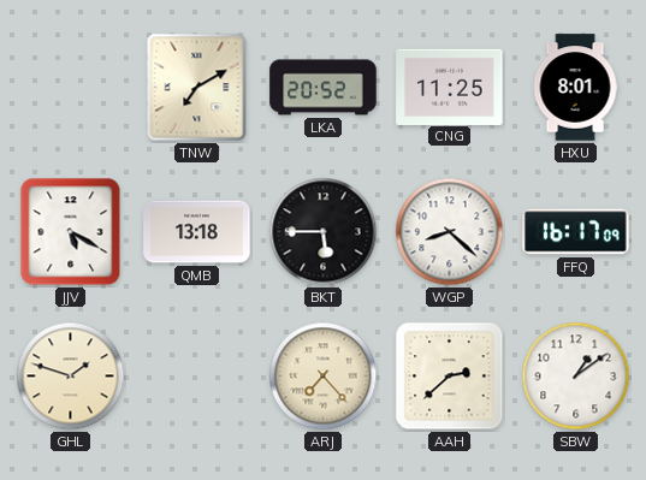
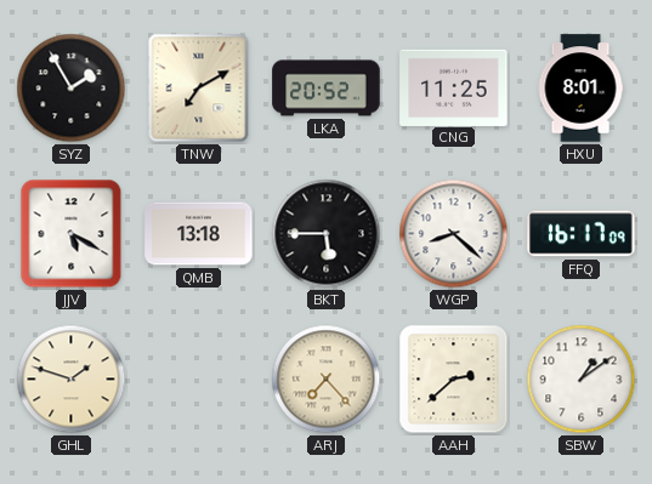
SYZ: none -> 1:55
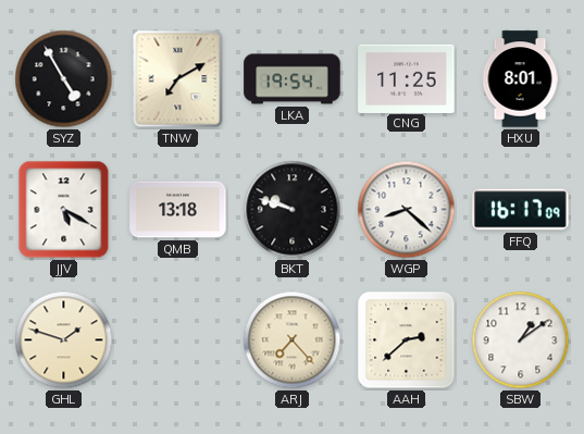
SYZ: 1:55 -> 4:55
LKA: 20:52 -> 19:54
BKT: 5:45 -> 9:48
